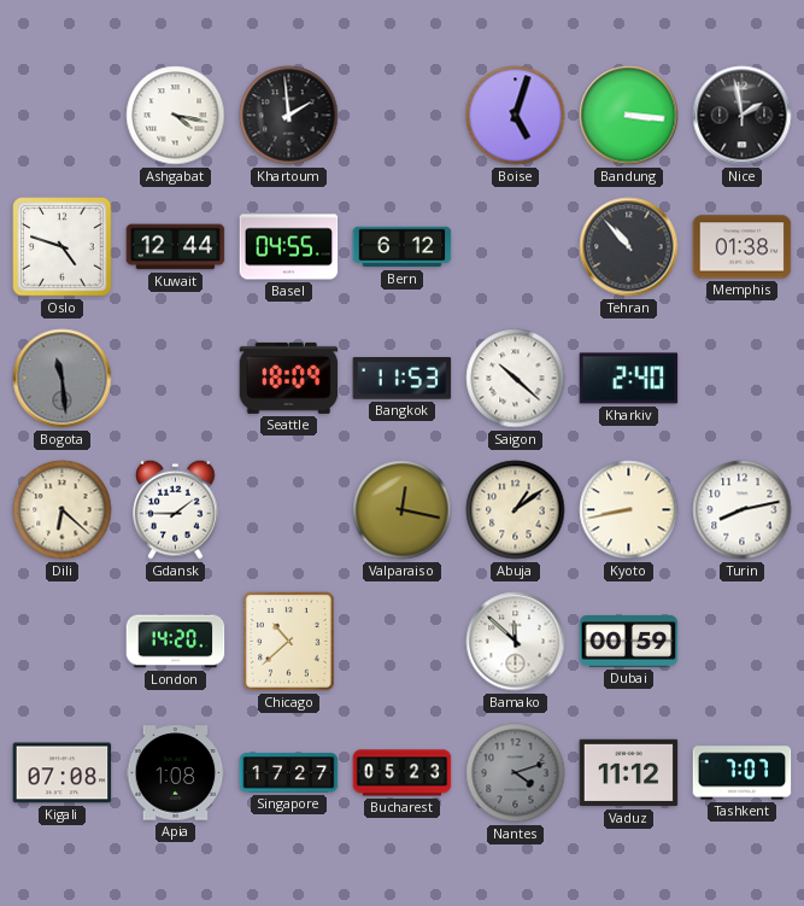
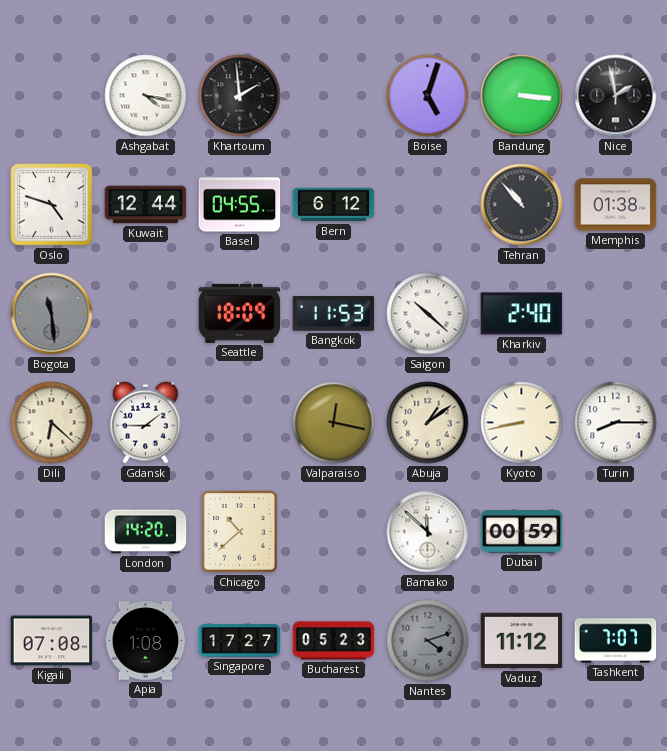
Turin: 8:13 -> 8:15
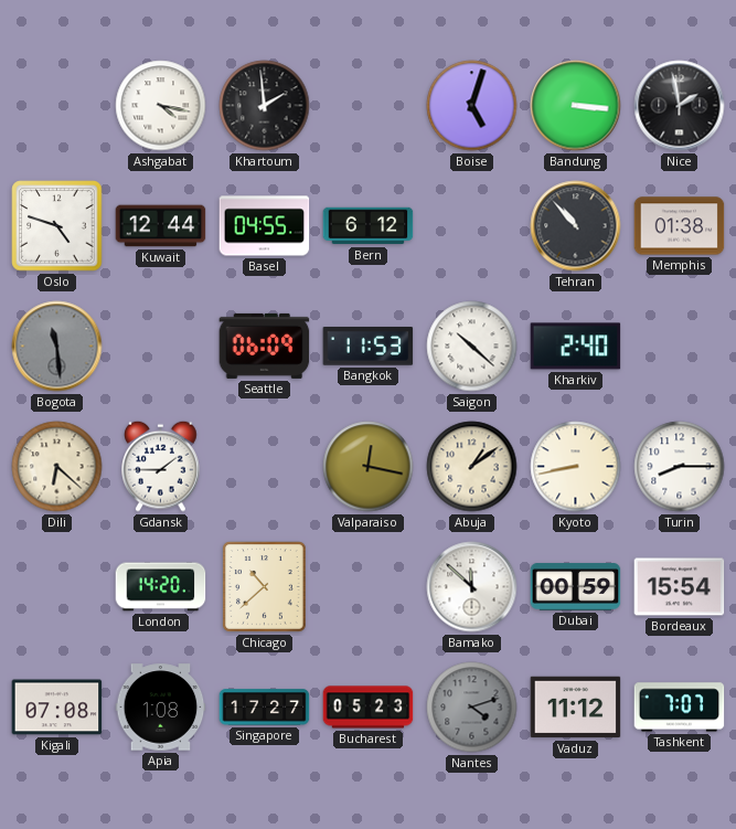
Seattle: 18:09 -> 06:09
Bordeaux: none -> 15:54
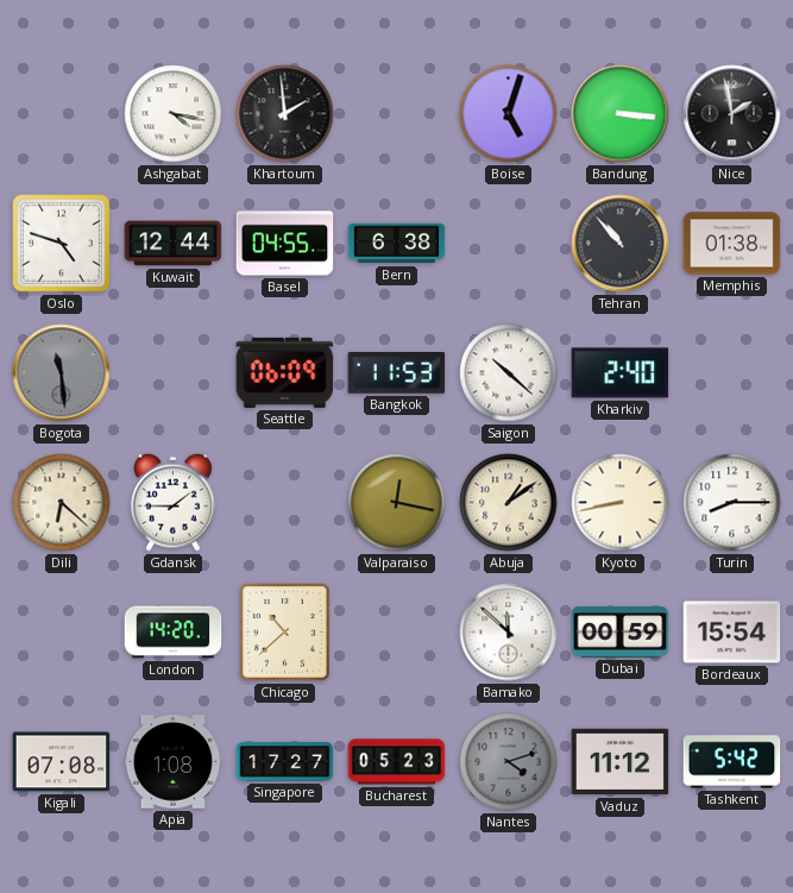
Bern: 6:12 -> 6:38
Tashkent: 7:07 -> 5:42
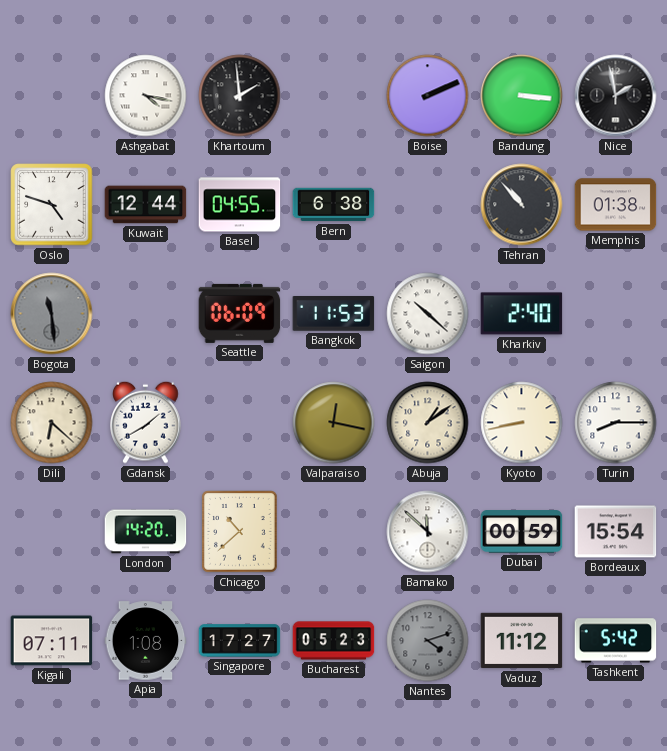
Boise: 5:03 -> 2:11
Gdansk: 1:45 -> 1:40
Kigali: 07:08 -> 07:11
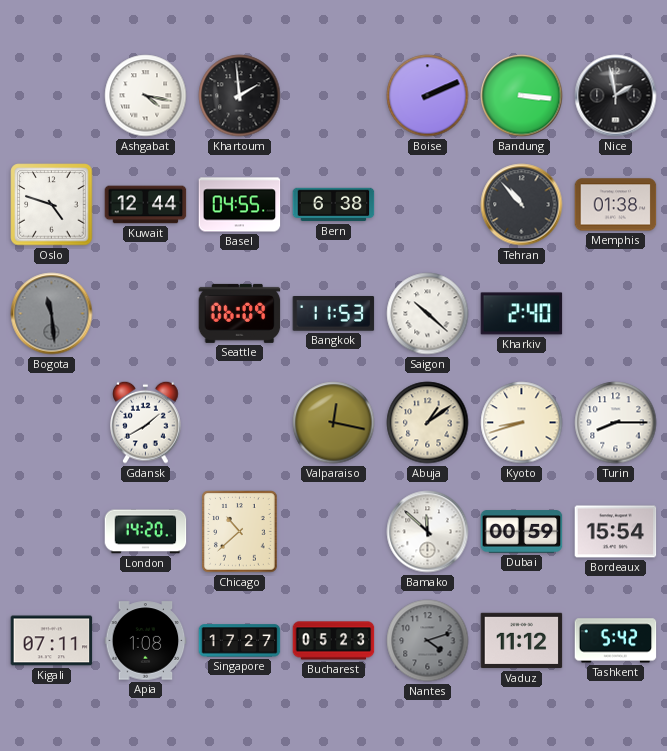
Dili: 6:22 -> none
Kyoto: 8:43 -> 8:42
